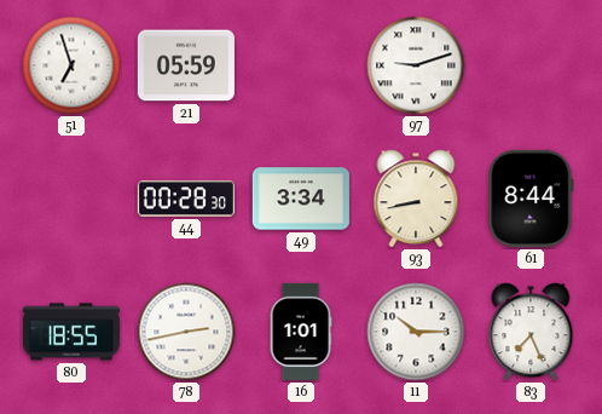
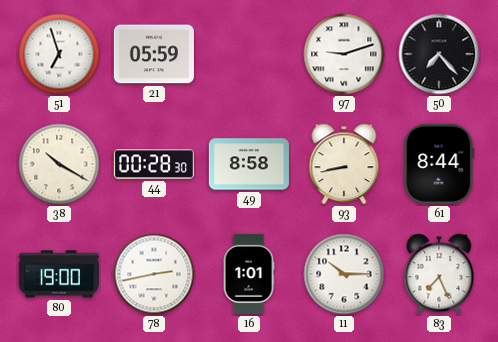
50: none -> 7:23
38: none -> 10:20
49: 3:34 -> 8:58
80: 18:55 -> 19:00
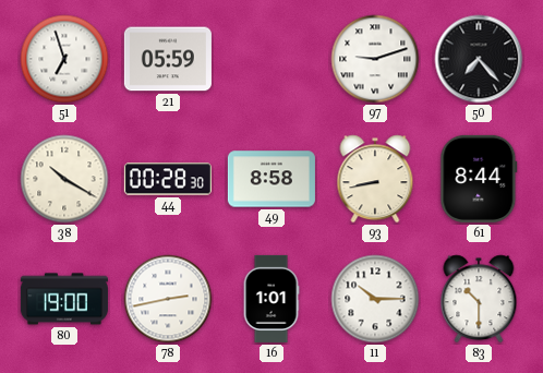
83: 7:26 -> 10:30
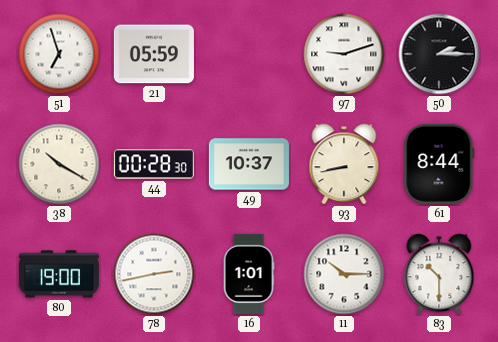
50: 7:23 -> 2:15
49: 8:58 -> 10:37
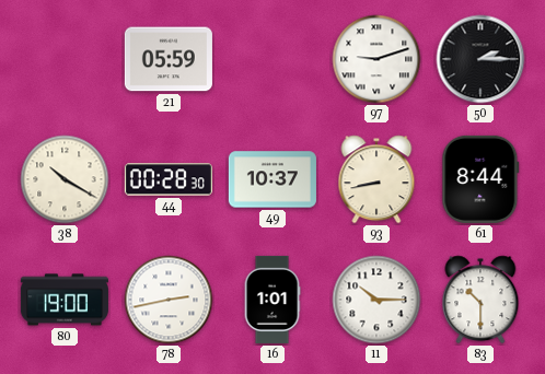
51: 6:57 -> none
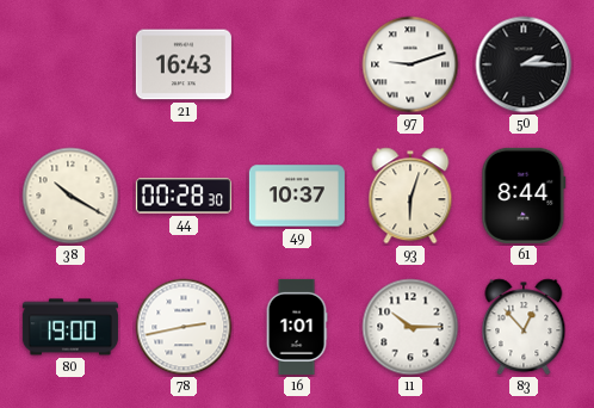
21: 05:59 -> 16:43
93: 8:43 -> 6:03
83: 10:30 -> 12:53
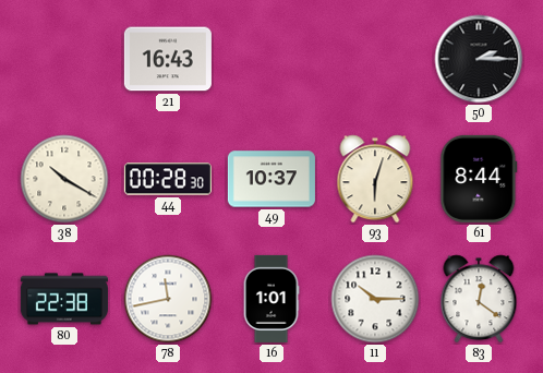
97: 9:12 -> none
80: 19:00 -> 22:38
78: 2:43 -> 11:43
83: 12:53 -> 12:21
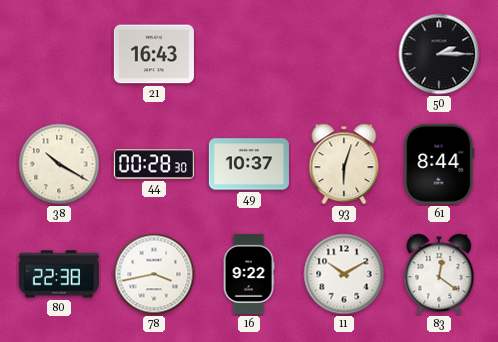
78: 11:43 -> 3:43
16: 1:01 -> 9:22
11: 10:15 -> 10:10
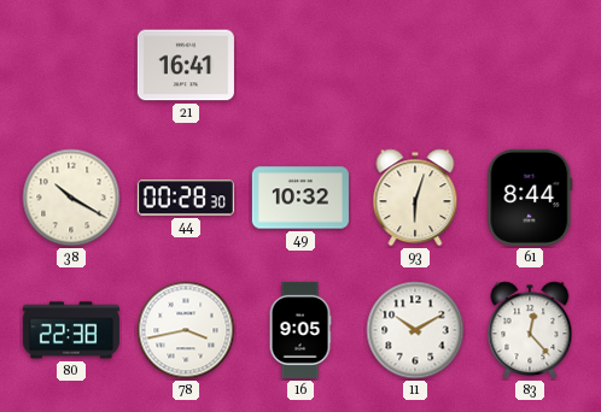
21: 16:43 -> 16:41
50: 2:15 -> none
49: 10:37 -> 10:32
16: 9:22 -> 9:05
83: 12:21 -> 12:23
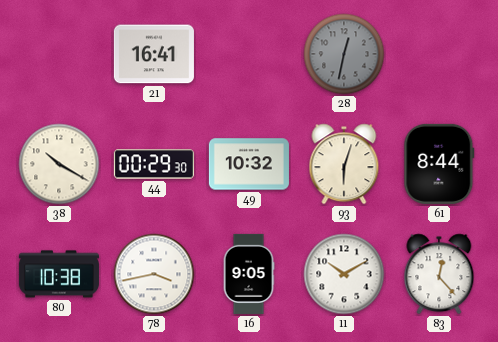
28: none -> 12:32
44: 00:28 -> 00:29
80: 22:38 -> 10:38
